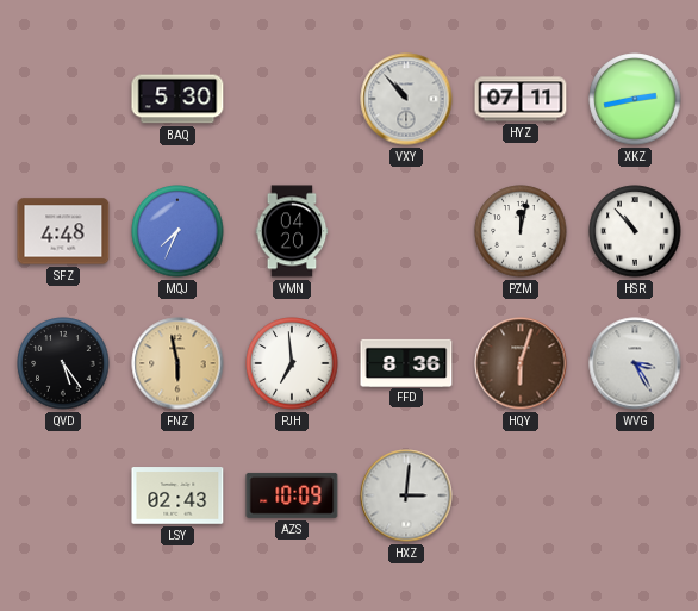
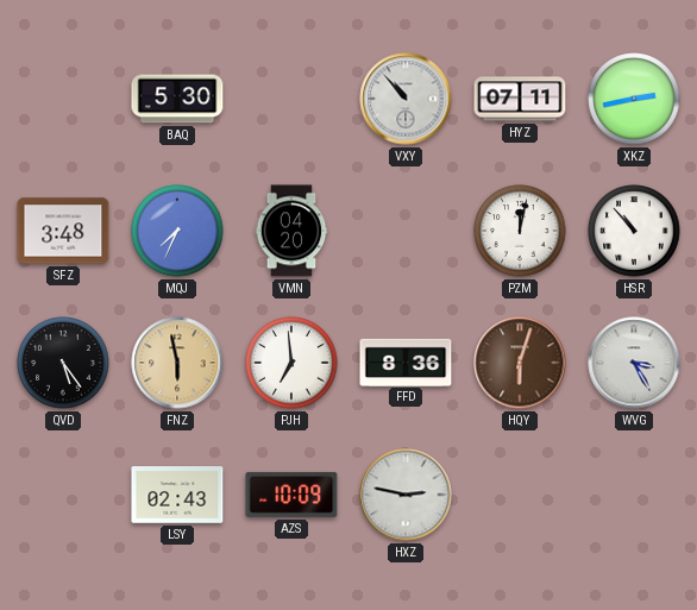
SFZ: 4:48 -> 3:48
HXZ: 3:01 -> 2:47
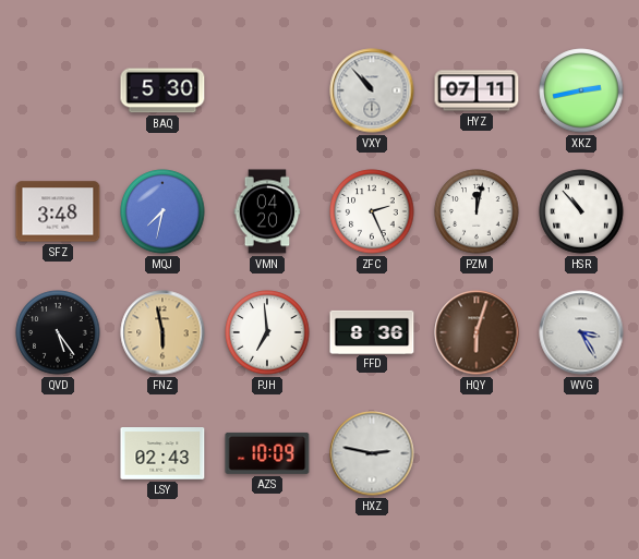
MQJ: 7:34 -> 7:32
ZFC: none -> 2:26
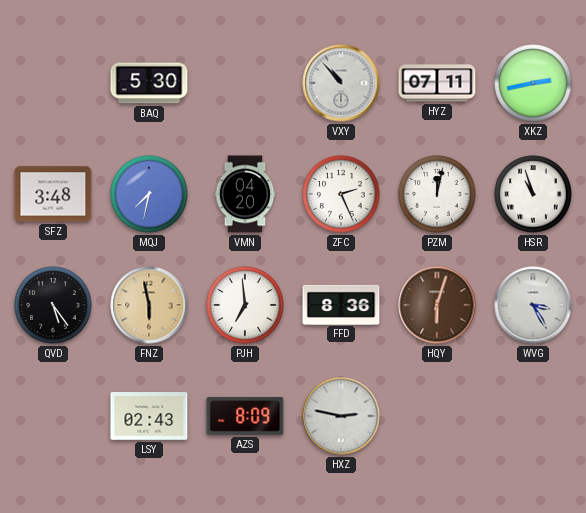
HSR: 10:53 -> 10:57
AZS: 10:09 -> 8:09
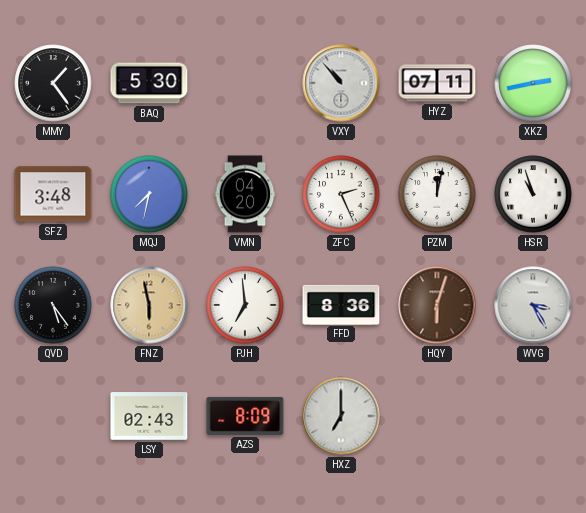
MMY: none -> 1:24
HXZ: 2:47 -> 7:00
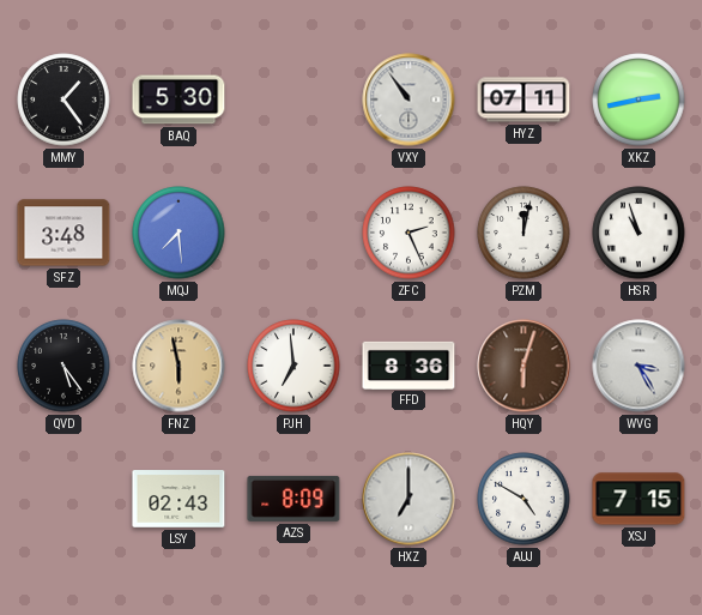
VXY: 10:53 -> 10:54
MQJ: 7:32 -> 7:29
VMN: 04:20 -> none
AUJ: none -> 4:50
XSJ: none -> 7:15
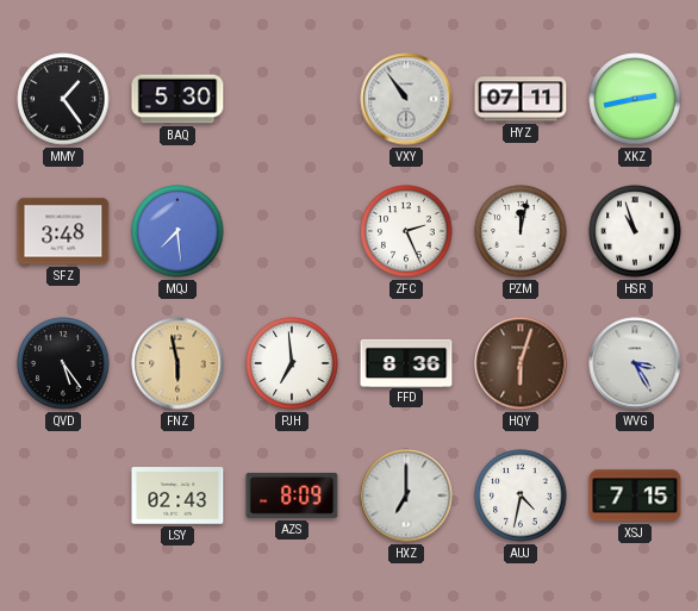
AUJ: 4:50 -> 4:32
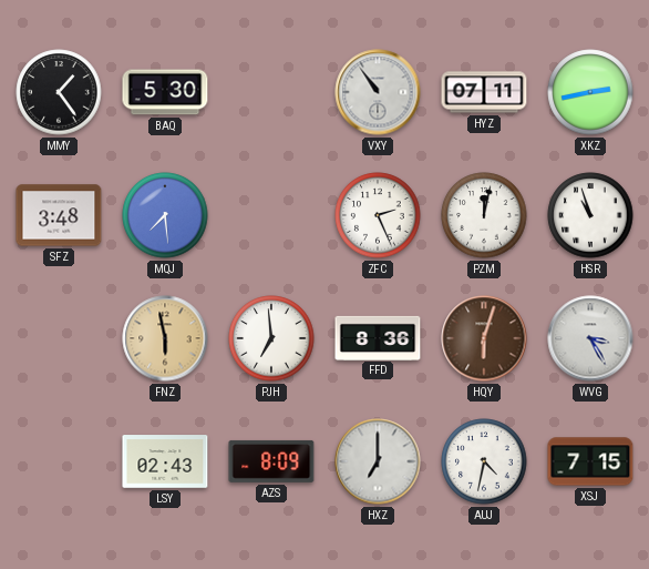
QVD: 5:24 -> none
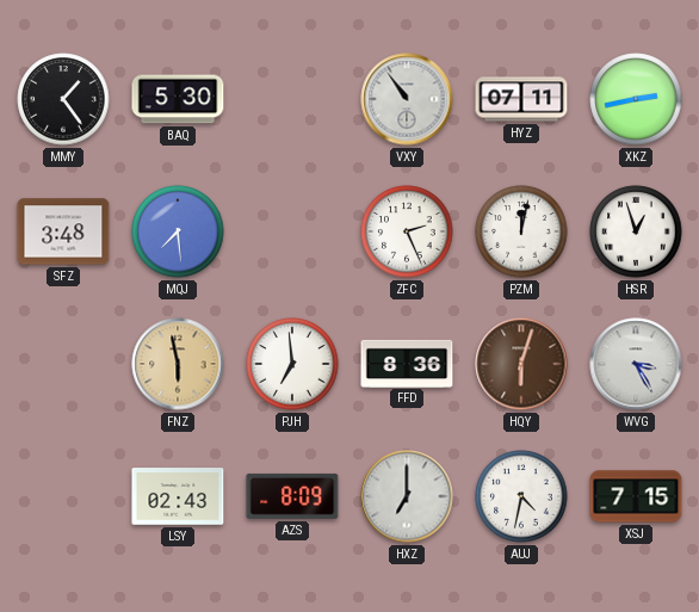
HSR: 10:57 -> 12:57
